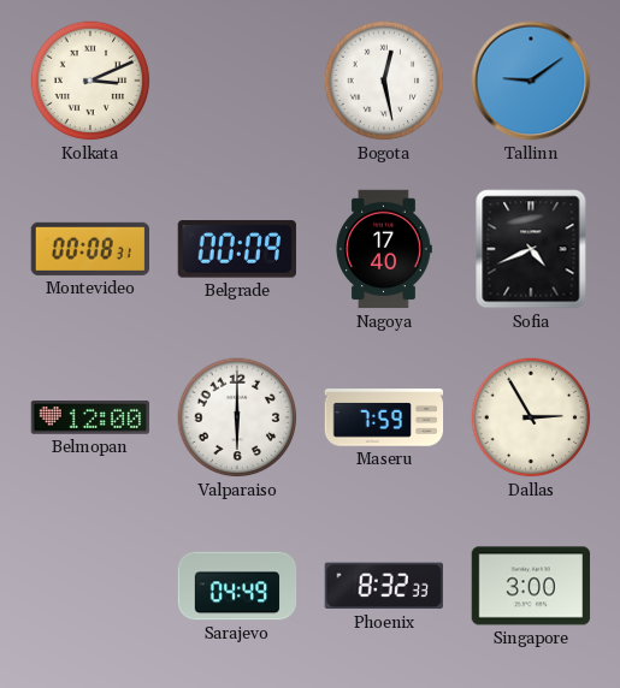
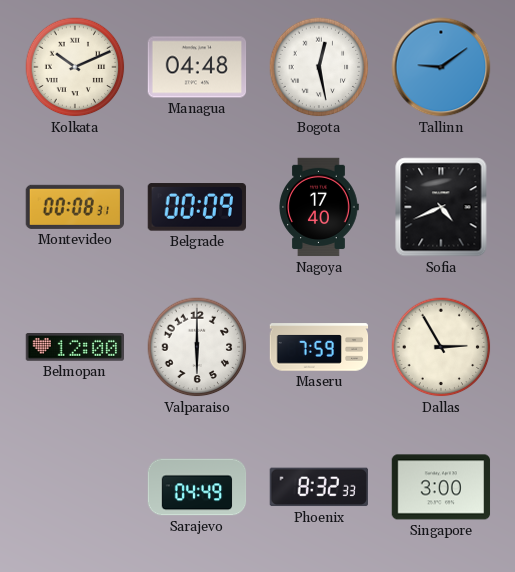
Kolkata: 3:11 -> 10:11
Managua: none -> 04:48
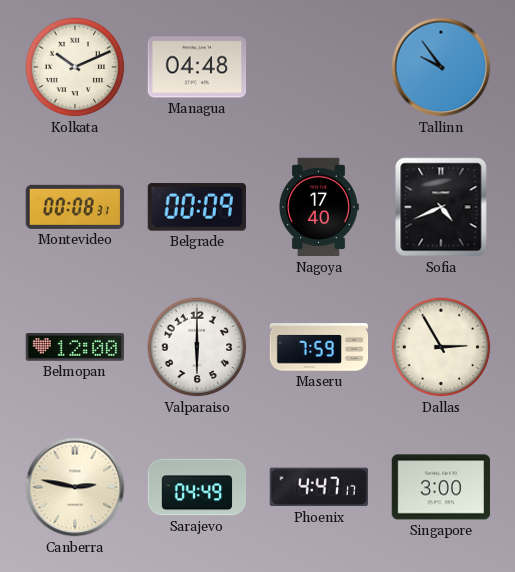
Bogota: 12:28 -> none
Tallinn: 9:09 -> 9:54
Canberra: none -> 2:47
Phoenix: 8:32 -> 4:47
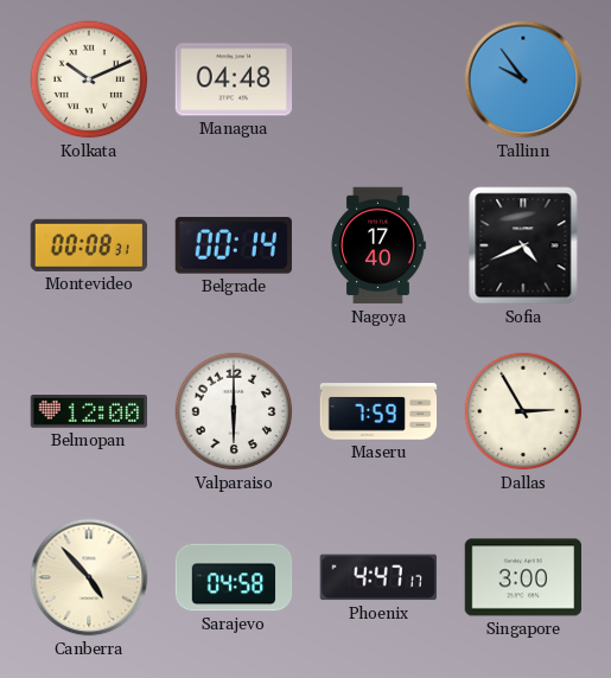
Belgrade: 00:09 -> 00:14
Canberra: 2:47 -> 4:53
Sarajevo: 04:49 -> 04:58
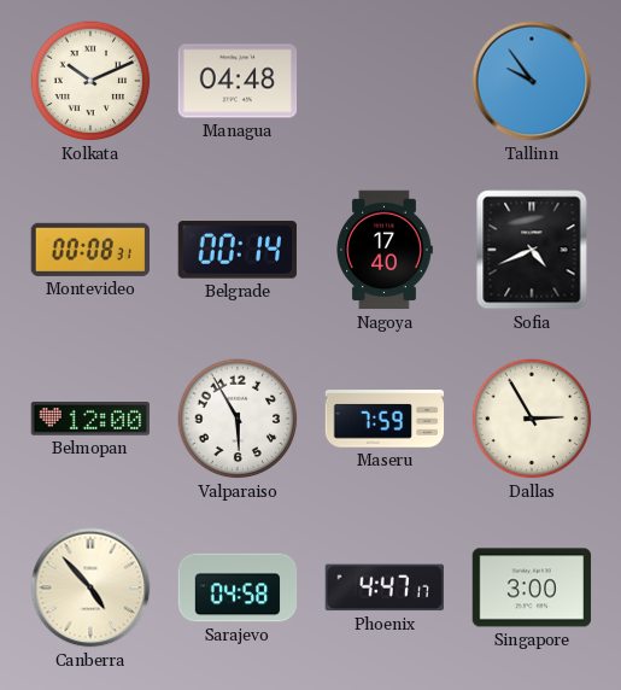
Valparaiso: 6:00 -> 5:55
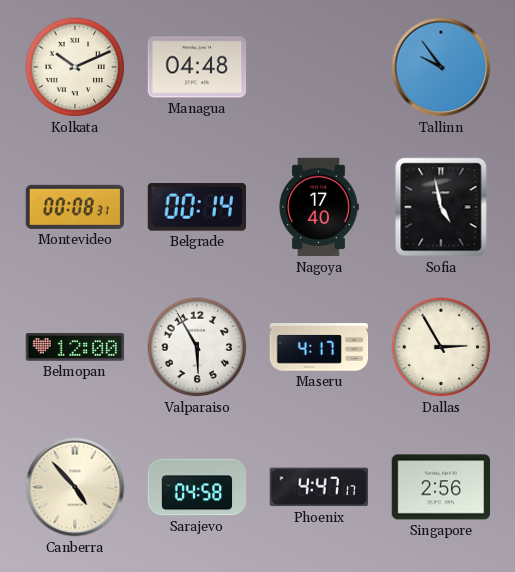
Sofia: 4:41 -> 4:58
Maseru: 7:59 -> 4:17
Singapore: 3:00 -> 2:56
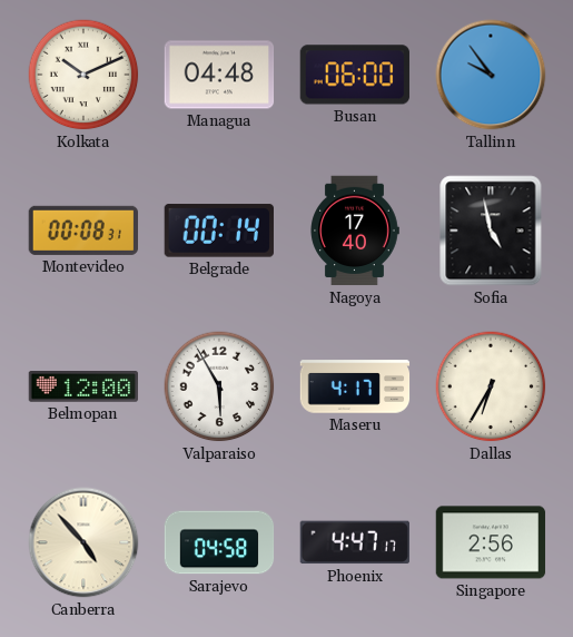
Busan: none -> 06:00
Dallas: 2:55 -> 6:35
